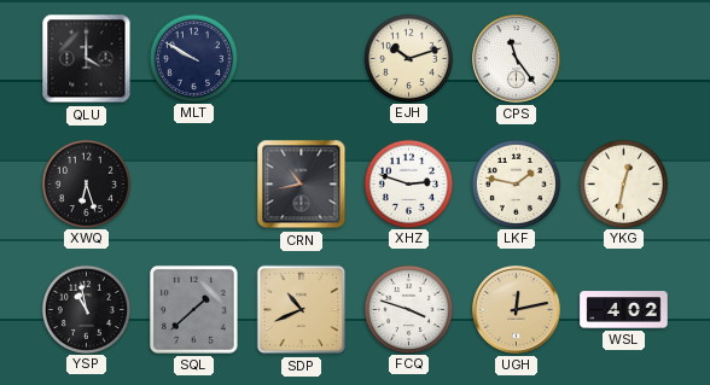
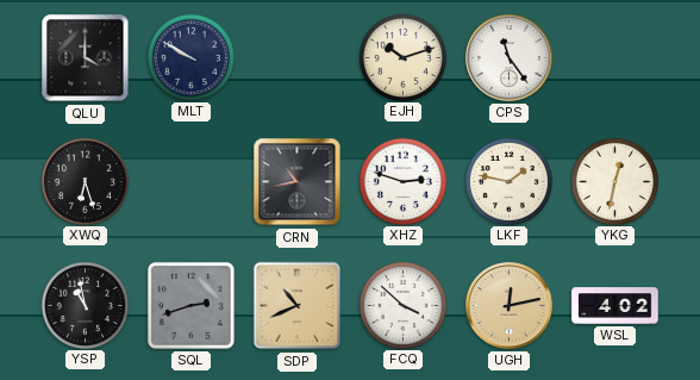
SQL: 1:38 -> 2:42
FCQ: 3:48 -> 3:52
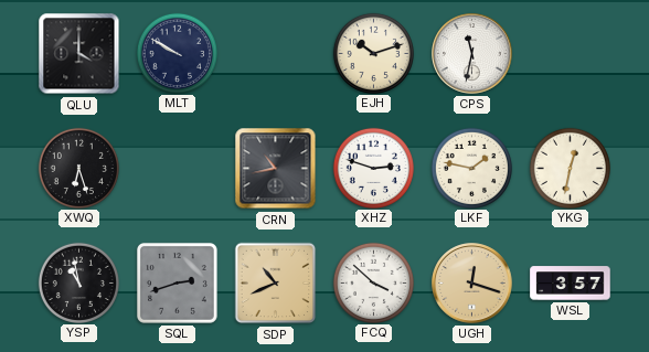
CPS: 11:24 -> 11:32
UGH: 12:13 -> 12:18
WSL: 4:02 -> 3:57
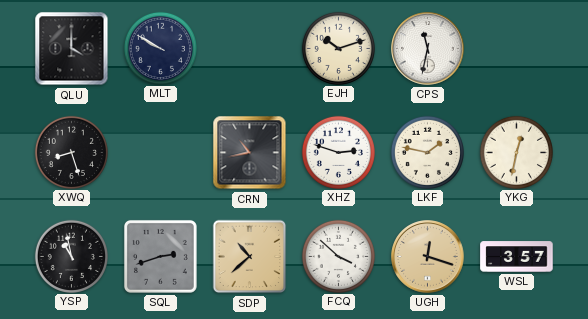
XWQ: 6:27 -> 8:27
SDP: 10:41 -> 10:38
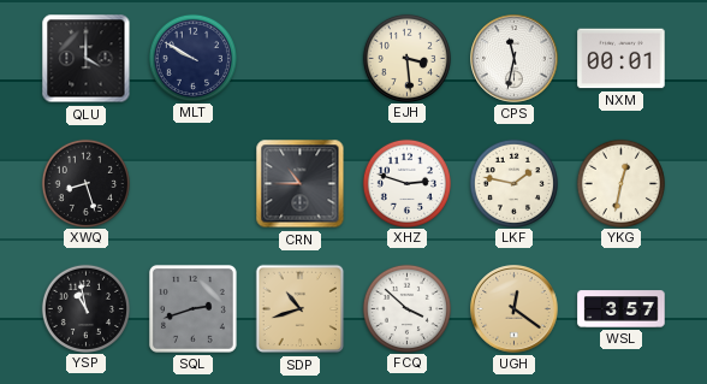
EJH: 10:12 -> 3:29
NXM: none -> 00:01
CRN: 10:43 -> 10:45
SDP: 10:38 -> 10:42
UGH: 12:18 -> 12:21
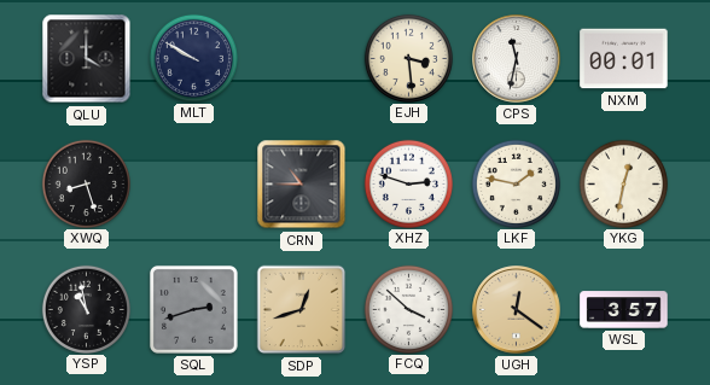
SDP: 10:42 -> 12:42
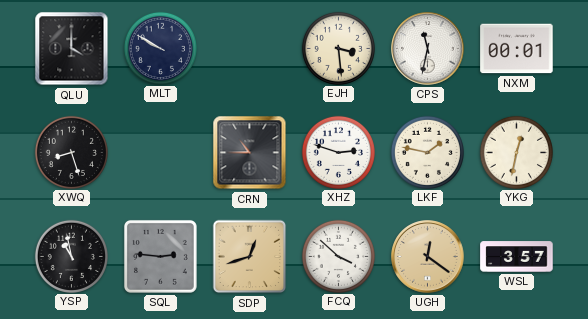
SQL: 2:42 -> 2:46
